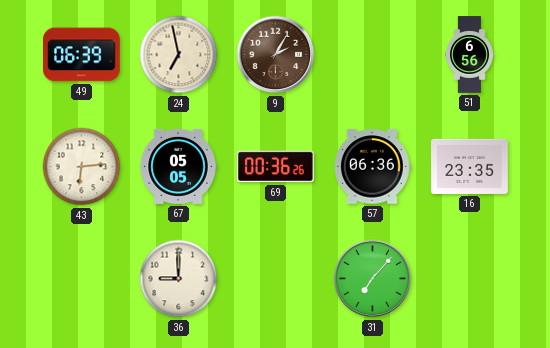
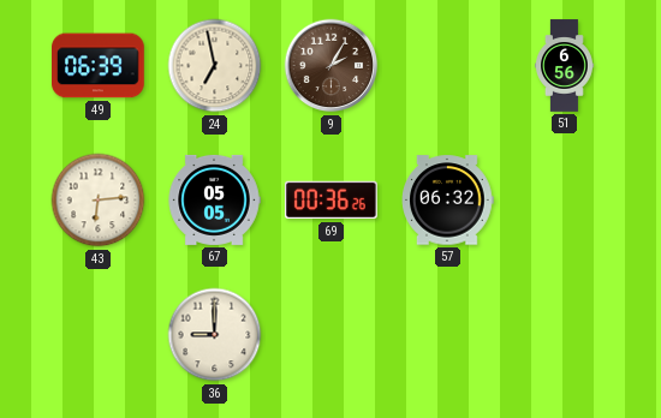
57: 06:36 -> 06:32
16: 23:35 -> none
31: 7:07 -> none
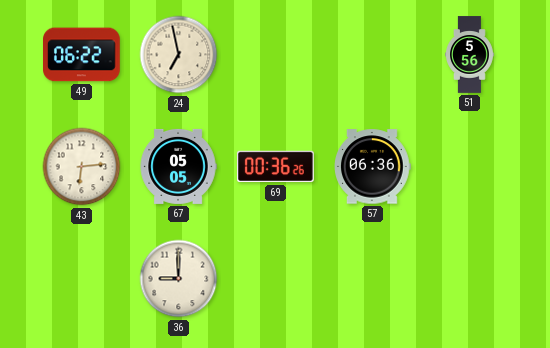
49: 06:39 -> 06:22
9: 2:05 -> none
51: 6:56 -> 5:56
57: 06:32 -> 06:36
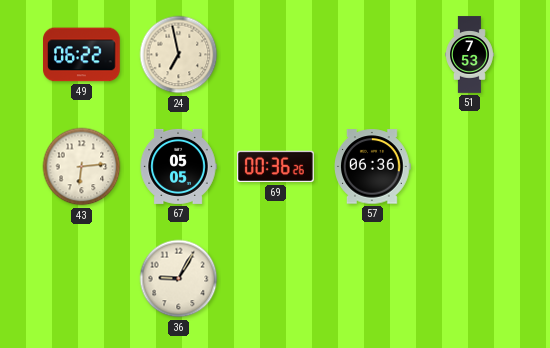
51: 5:56 -> 7:53
36: 9:00 -> 9:05
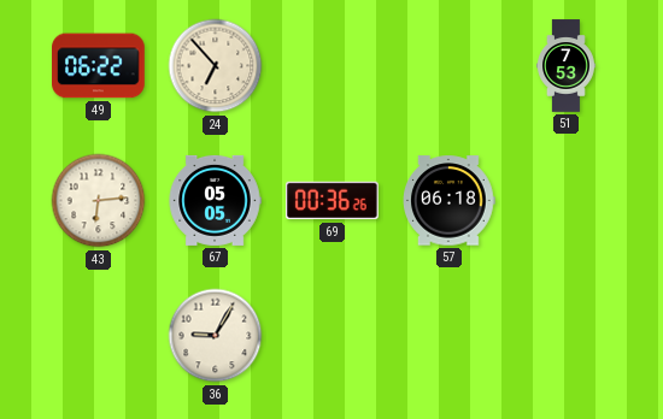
24: 6:58 -> 6:53
57: 06:36 -> 06:18
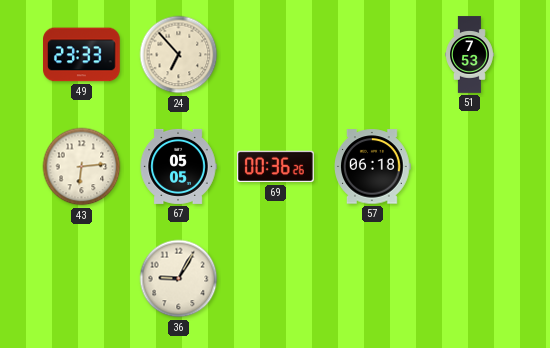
49: 06:22 -> 23:33
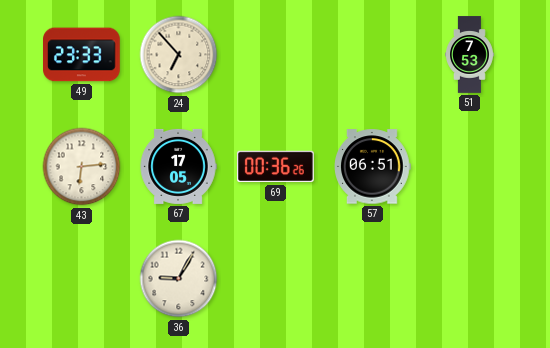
67: 05:05 -> 17:05
57: 06:18 -> 06:51
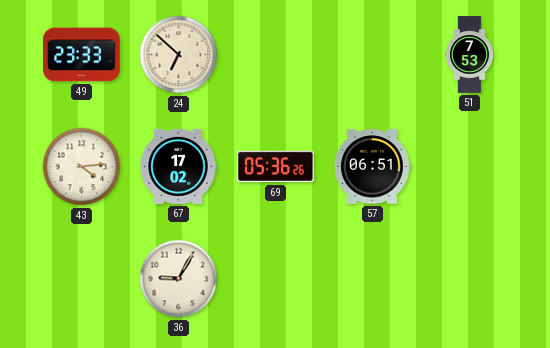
24: 6:53 -> 6:52
43: 6:14 -> 4:14
67: 17:05 -> 17:02
69: 00:36 -> 05:36
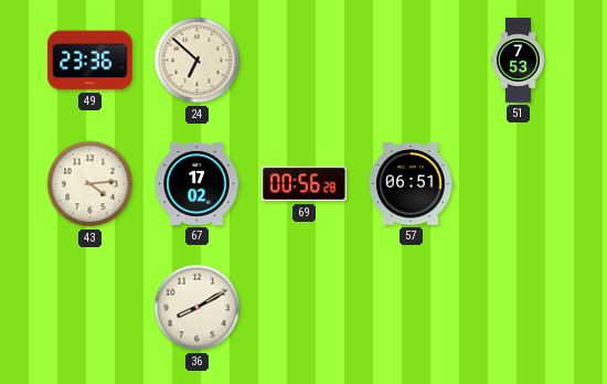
49: 23:33 -> 23:36
69: 05:36 -> 00:56
36: 9:05 -> 8:10
